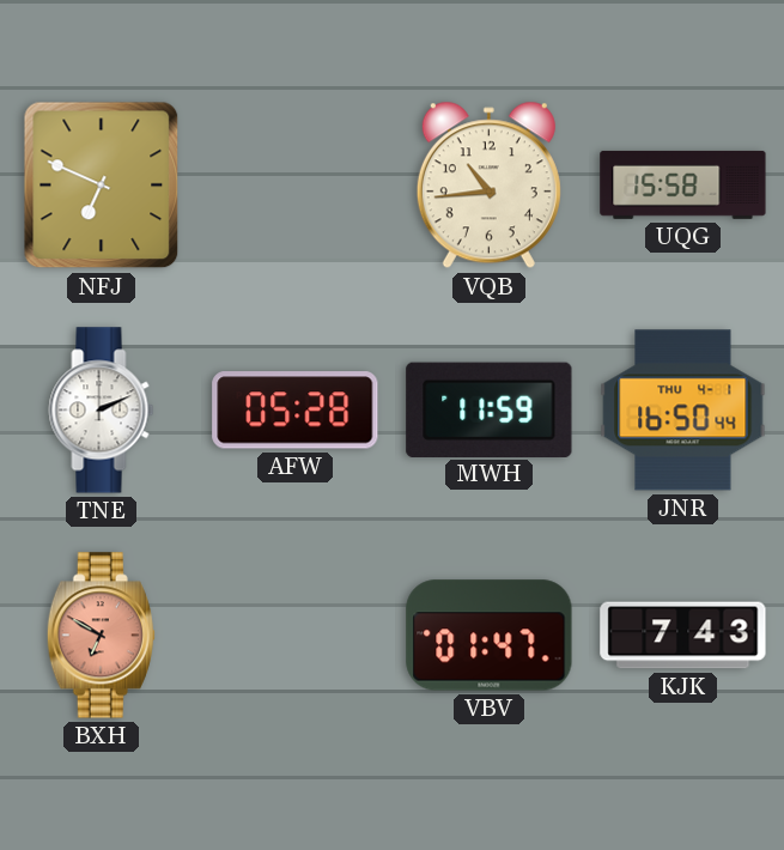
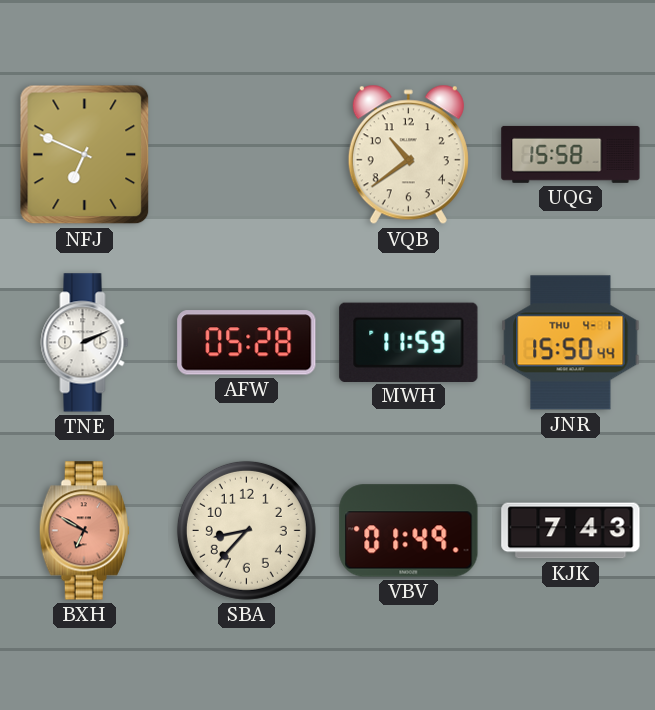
VQB: 10:44 -> 10:39
JNR: 16:50 -> 15:50
SBA: none -> 8:37
VBV: 01:47 -> 01:49
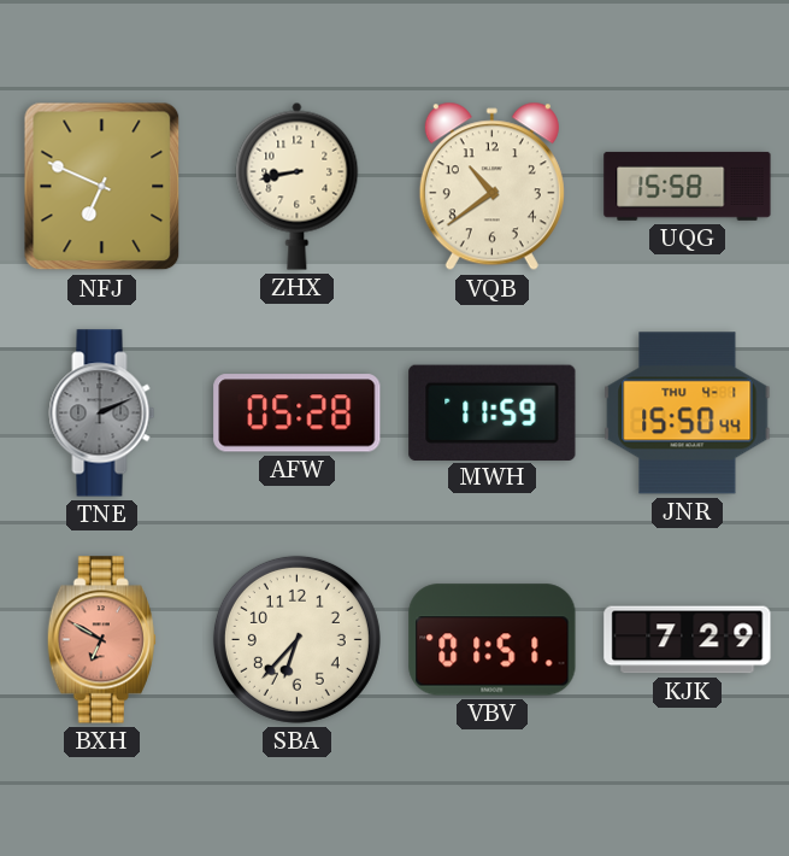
ZHX: none -> 8:43
TNE dial: white -> grey
SBA: 8:37 -> 6:37
VBV: 01:49 -> 01:51
KJK: 7:43 -> 7:29
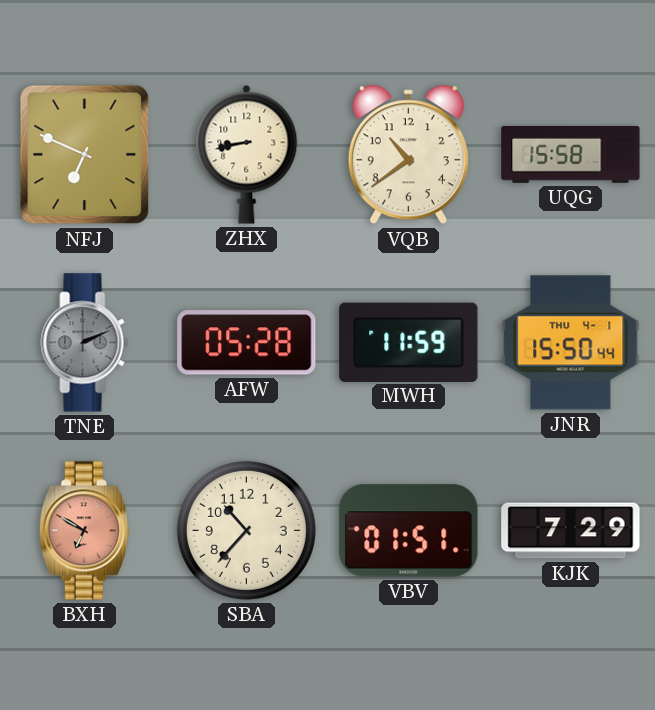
SBA: 6:37 -> 10:37
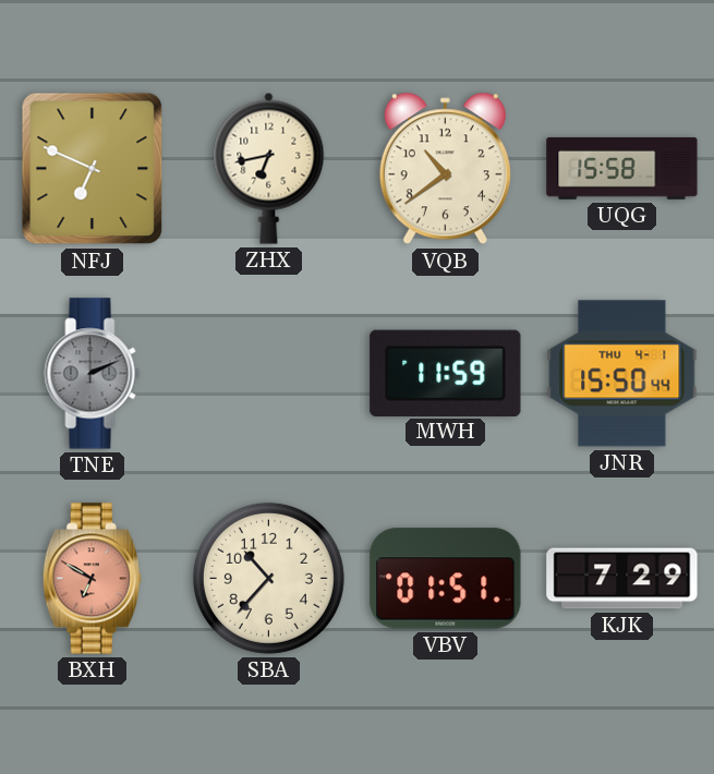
ZHX: 8:43 -> 6:43
AFW: 05:28 -> none
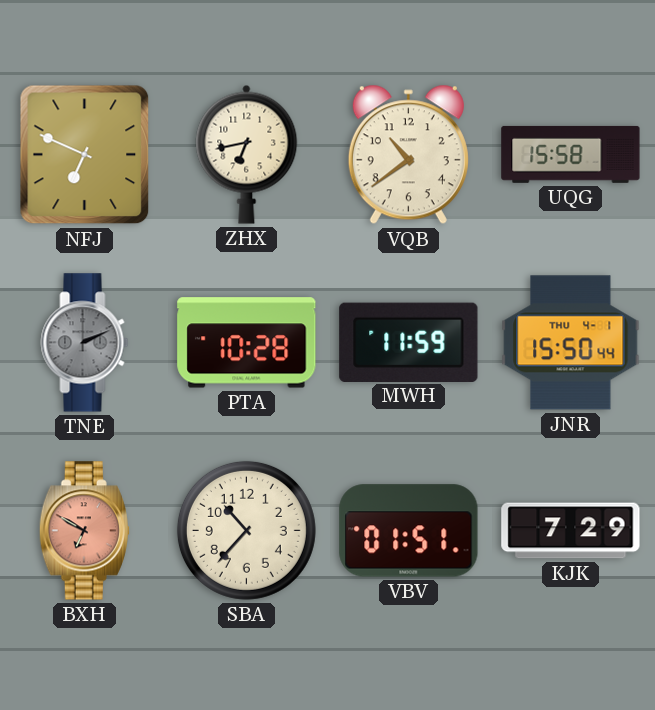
PTA: none -> 10:28
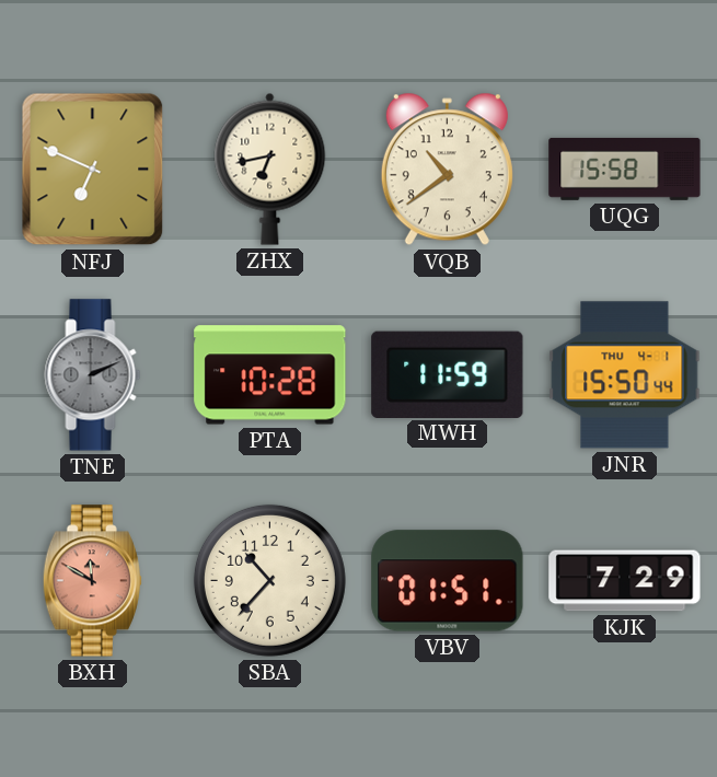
BXH: 6:50 -> 11:50
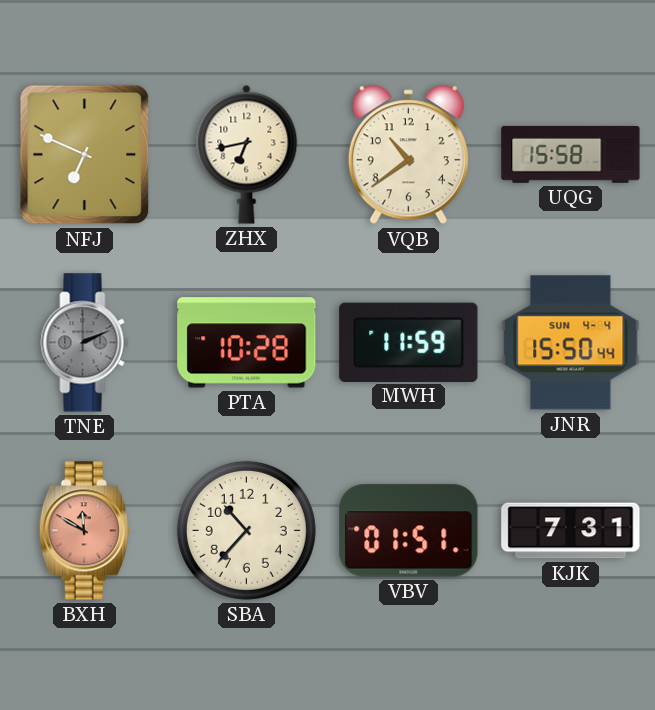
JNR date: THU 4-1 -> SUN 4-4
KJK: 7:29 -> 7:31
